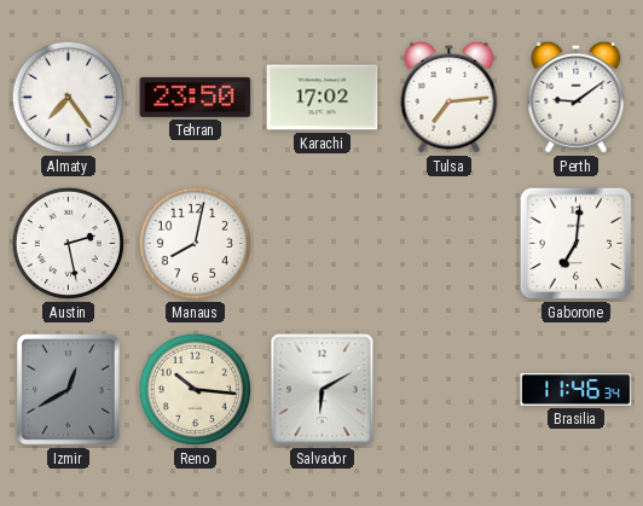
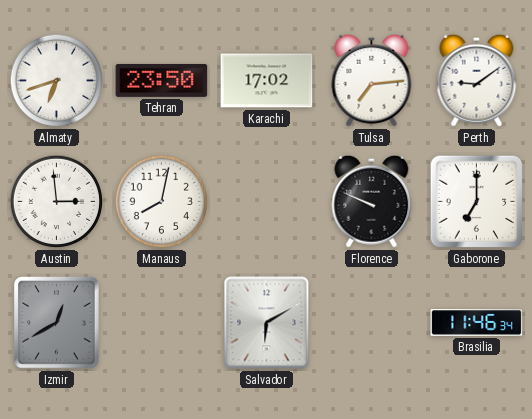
Almaty: 7:24 -> 6:42
Austin: 2:28 -> 2:59
Florence: none -> 9:49
Gaborone: 7:01 -> 7:00
Reno: 10:16 -> none
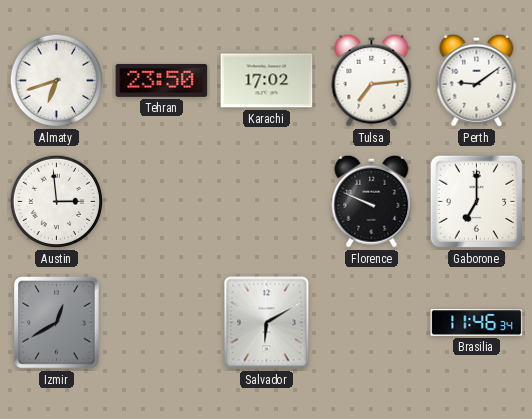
Manaus: 8:02 -> none
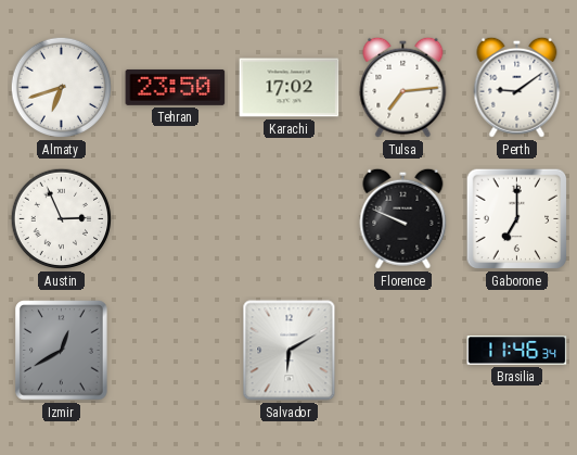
Austin: 2:59 -> 2:56
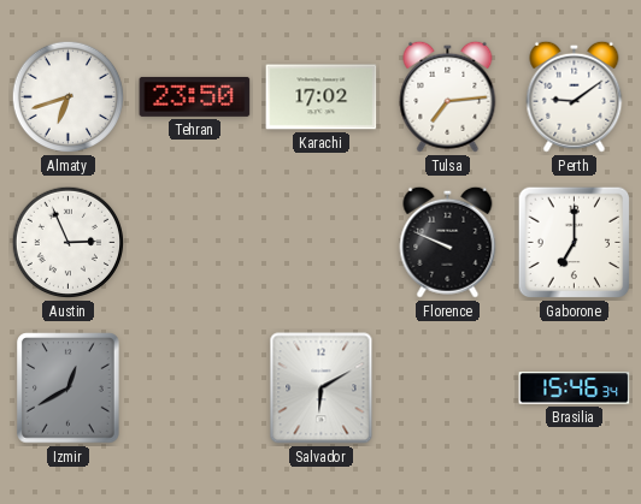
Brasilia: 11:46 -> 15:46
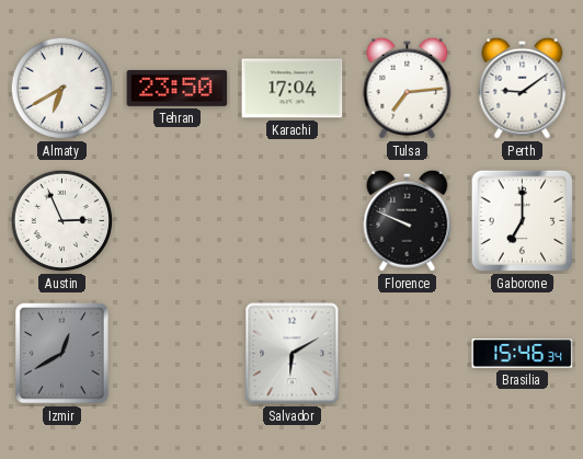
Almaty: 6:42 -> 6:40
Karachi: 17:02 -> 17:04
